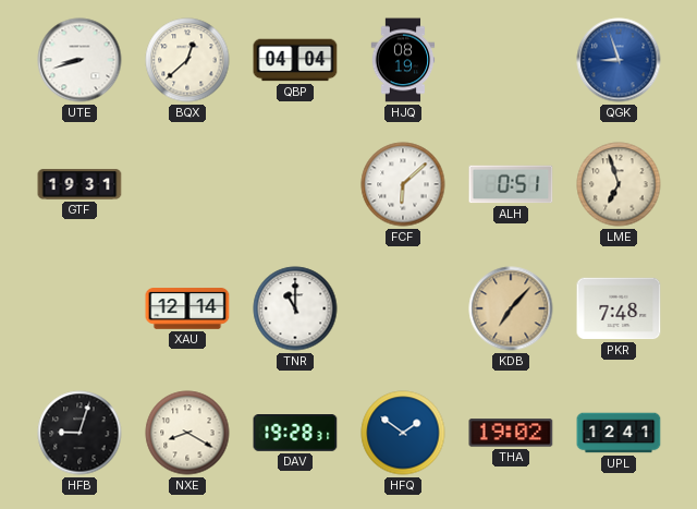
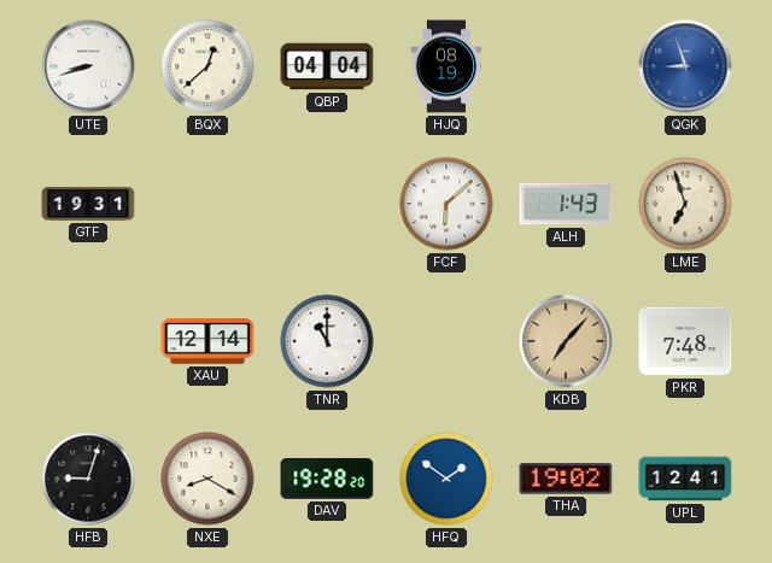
ALH: 0:51 -> 1:43
DAV: 19:28:31 -> 19:28:20
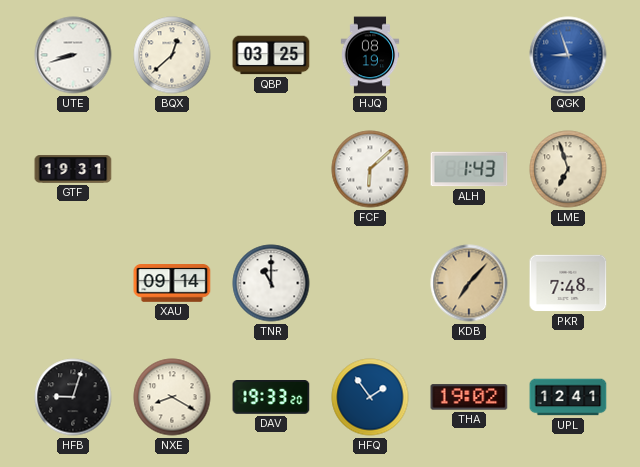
QBP: 04:04 -> 03:25
XAU: 12:14 -> 09:14
DAV: 19:28 -> 19:33
HFQ: 1:51 -> 1:54
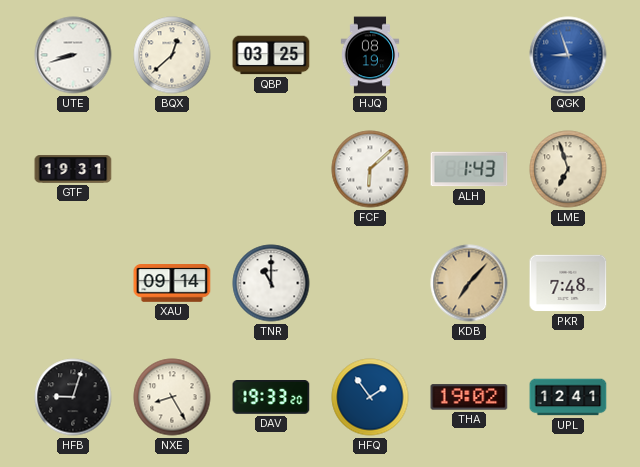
NXE: 8:20 -> 8:25
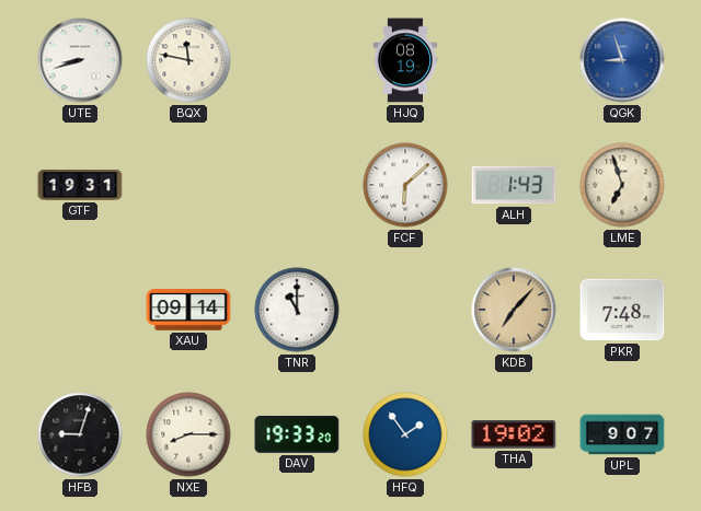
BQX: 12:38 -> 11:47
QBP: 03:25 -> none
NXE: 8:25 -> 8:15
UPL: 12:41 -> 9:07
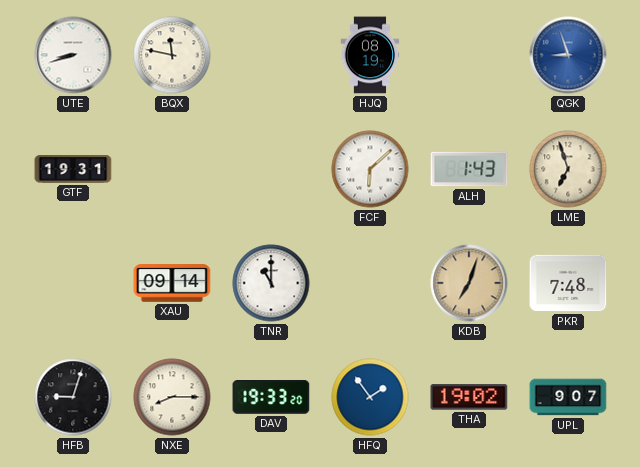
KDB: 7:07 -> 7:03
